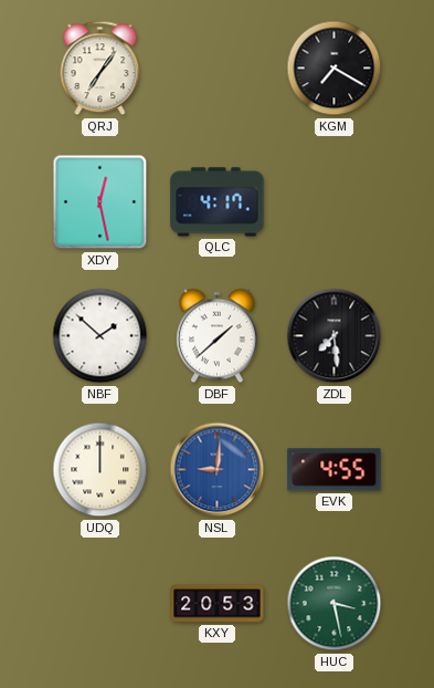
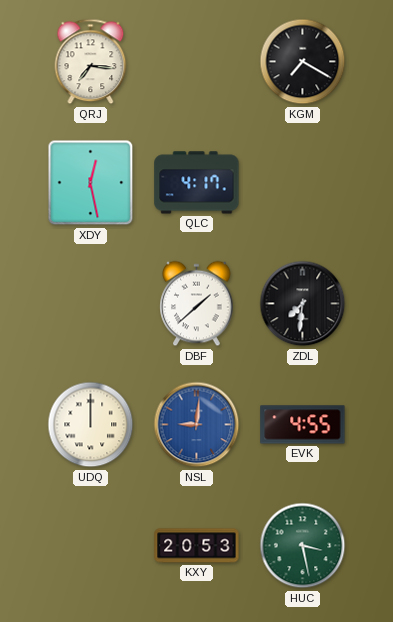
QRJ: 7:06 -> 7:16
NBF: 1:52 -> none
ZDL: 7:29 -> 7:31
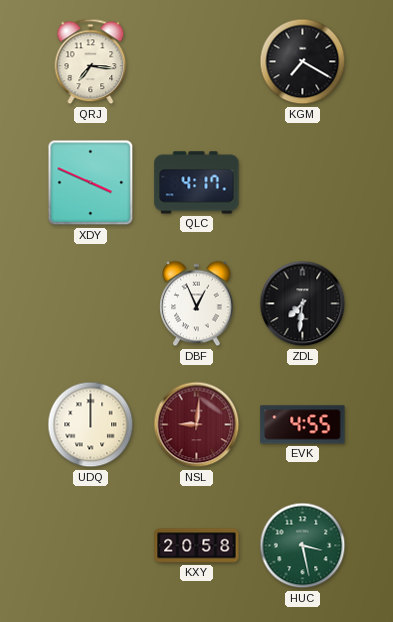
XDY: 12:28 -> 3:49
DBF: 1:38 -> 12:56
NSL dial: blue -> burgundy
KXY: 20:53 -> 20:58
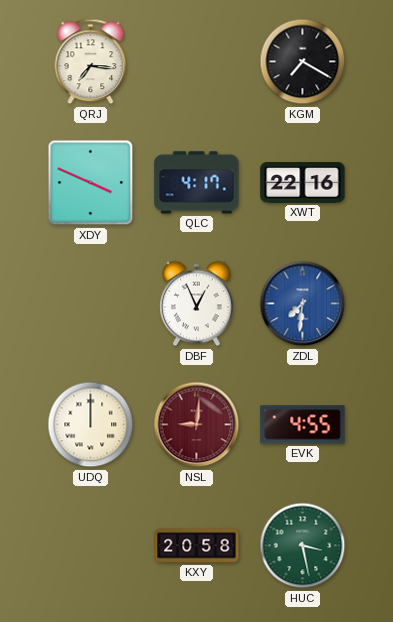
XWT: none -> 22:16
ZDL dial: black -> blue
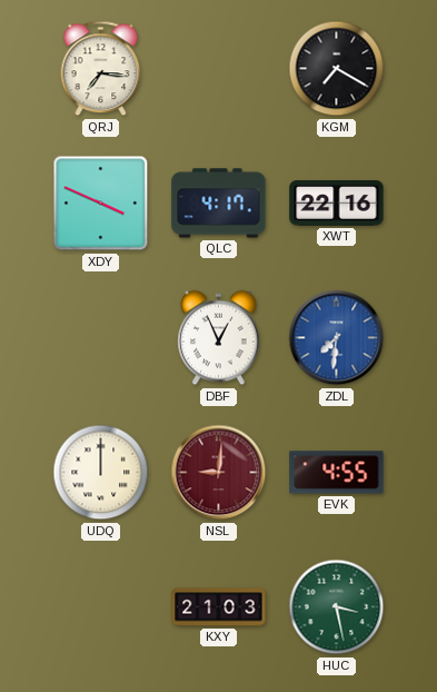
KXY: 20:58 -> 21:03
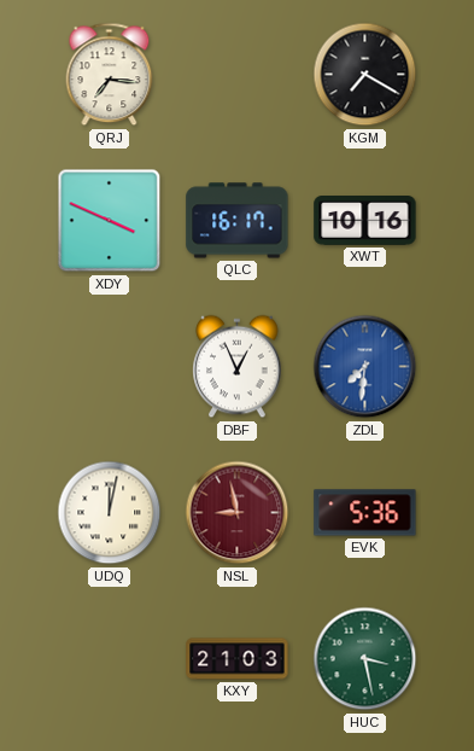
QLC: 4:17 -> 16:17
XWT: 22:16 -> 10:16
UDQ: 12:00 -> 12:02
NSL: 9:01 -> 8:58
EVK: 4:55 -> 5:36
